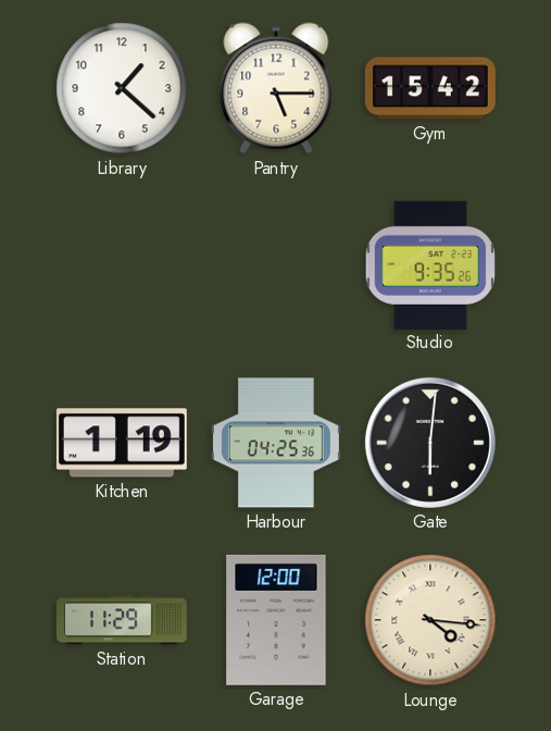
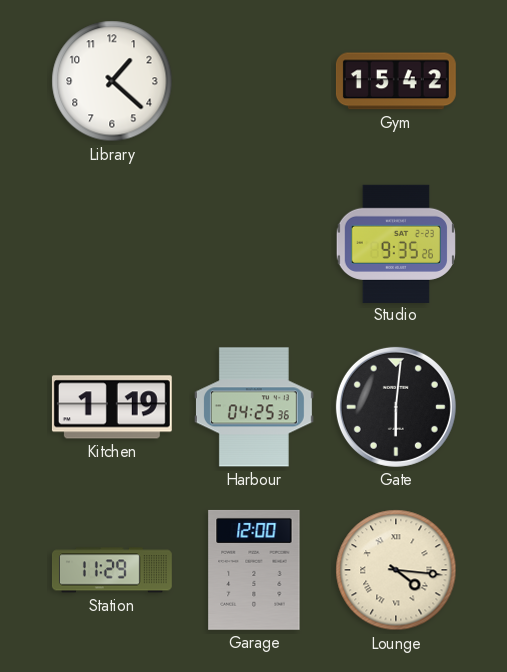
Pantry: 5:15 -> none
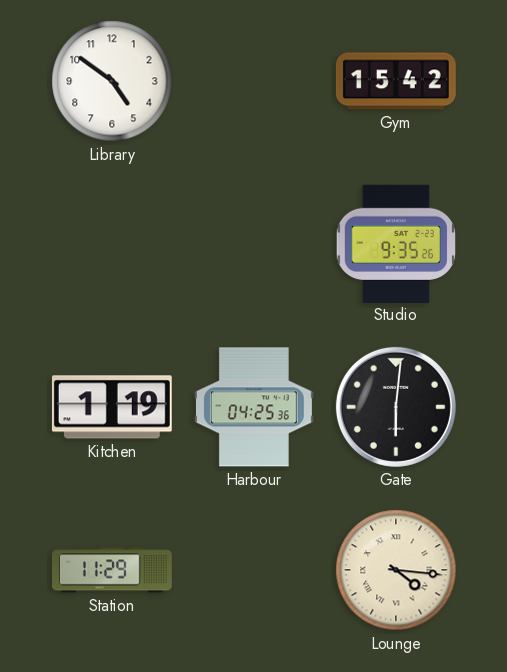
Library: 1:22 -> 4:51
Garage: 12:00 -> none
